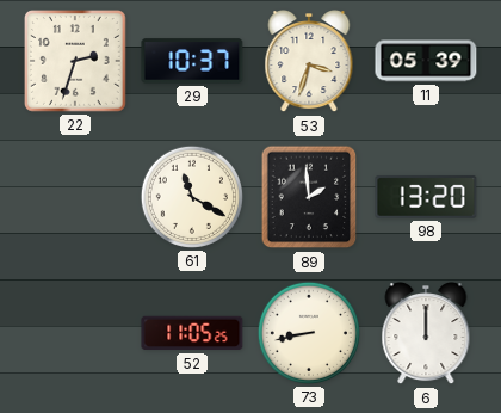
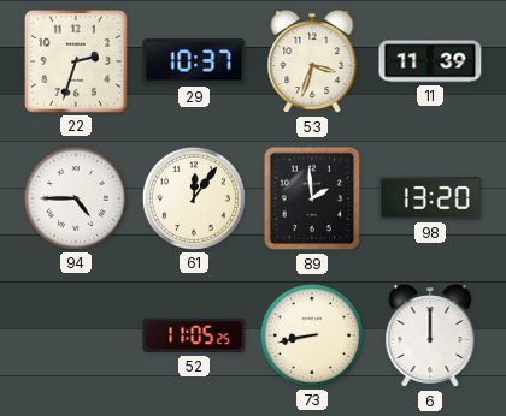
11: 05:39 -> 11:39
94: none -> 4:45
61: 11:20 -> 12:06
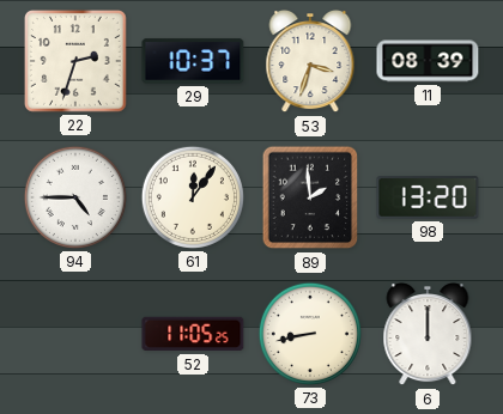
11: 11:39 -> 08:39
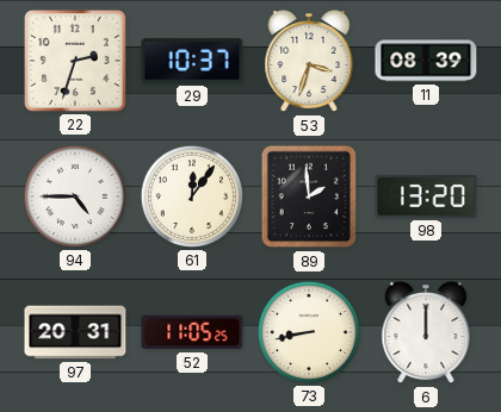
97: none -> 20:31
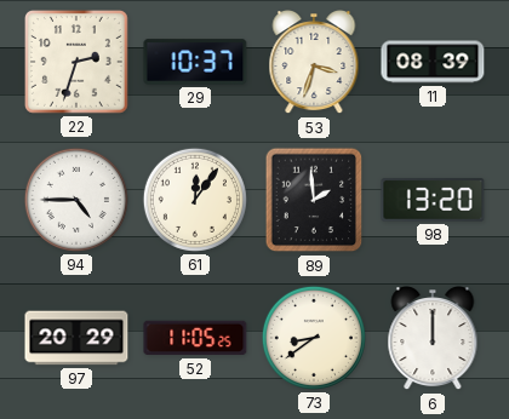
97: 20:31 -> 20:29
73: 8:43 -> 8:39
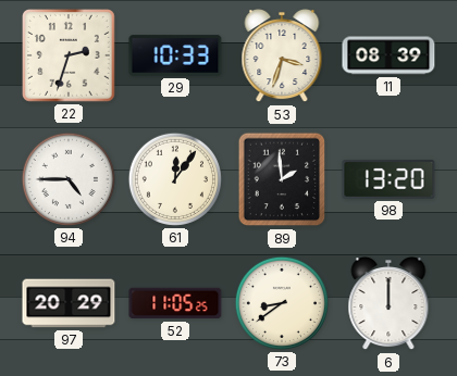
29: 10:37 -> 10:33
